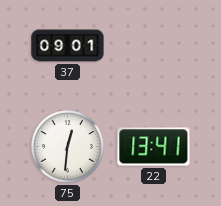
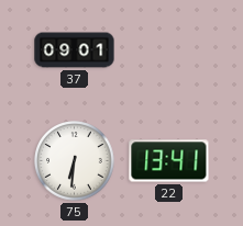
75: 12:31 -> 6:31
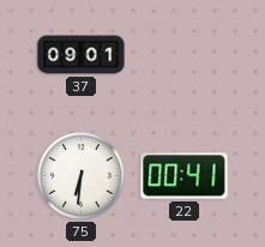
22: 13:41 -> 00:41
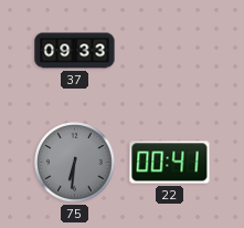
37: 09:01 -> 09:33
75 dial: white -> grey
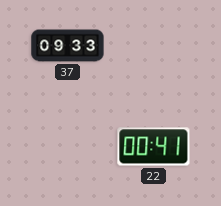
75: 6:31 -> none
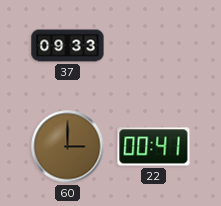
60: none -> 3:00
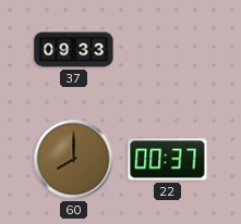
60: 3:00 -> 8:00
22: 00:41 -> 00:37
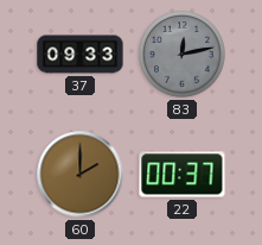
83: none -> 12:13
60: 8:00 -> 2:00
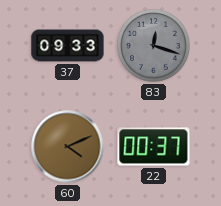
83: 12:13 -> 12:18
60: 2:00 -> 4:11
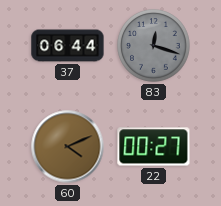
37: 09:33 -> 06:44
22: 00:37 -> 00:27
